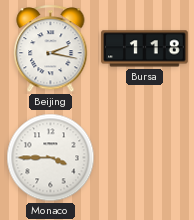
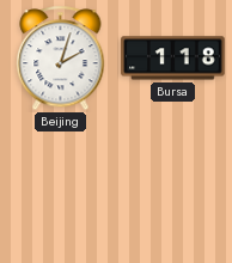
Beijing: 2:17 -> 2:03
Monaco: 3:45 -> none
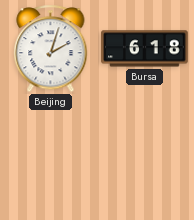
Bursa: 1:18 -> 6:18
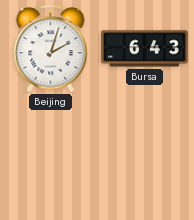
Bursa: 6:18 -> 6:43
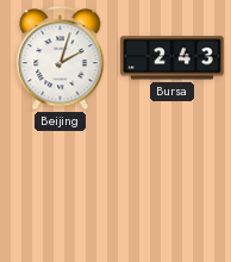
Bursa: 6:43 -> 2:43
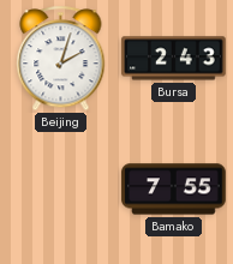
Bamako: none -> 7:55
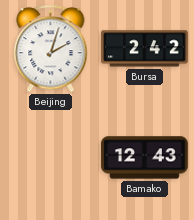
Bursa: 2:43 -> 2:42
Bamako: 7:55 -> 12:43
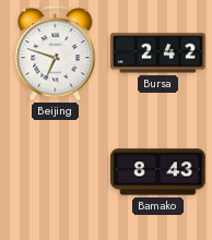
Beijing: 2:03 -> 6:48
Bamako: 12:43 -> 8:43
